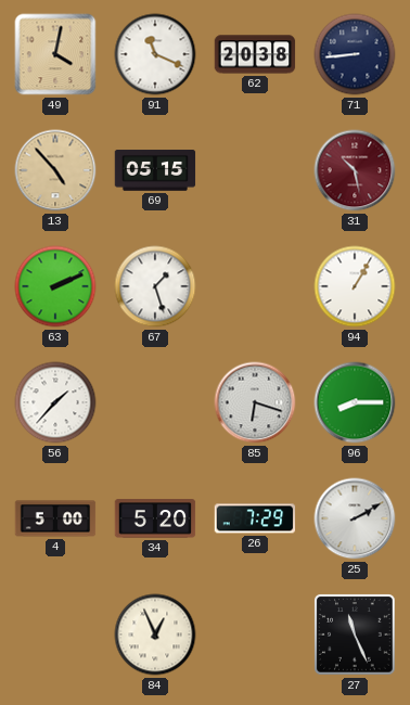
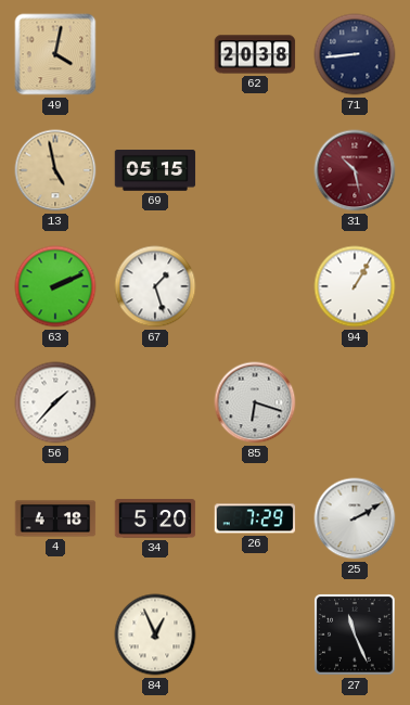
91: 11:19 -> none
13: 4:53 -> 4:58
96: 8:15 -> none
4: 5:00 -> 4:18
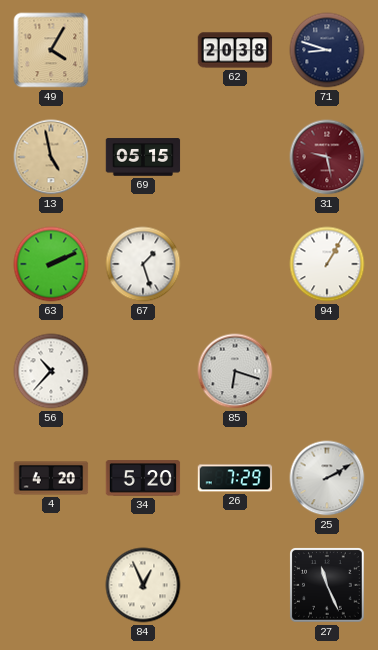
49: 4:02 -> 4:05
71: 8:44 -> 8:48
31: 10:28 -> 9:28
56: 1:37 -> 10:37
4: 4:18 -> 4:20
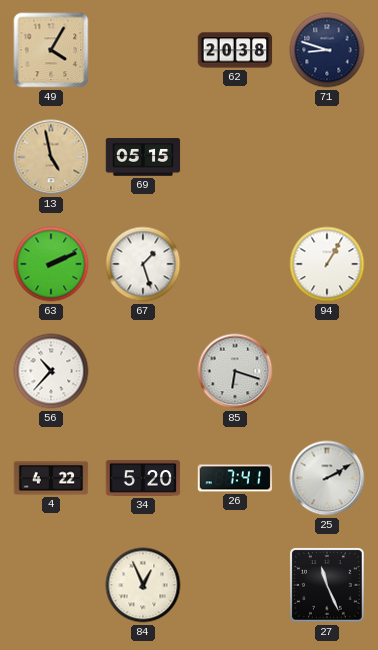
31: 9:28 -> none
4: 4:20 -> 4:22
26: 7:29 -> 7:41
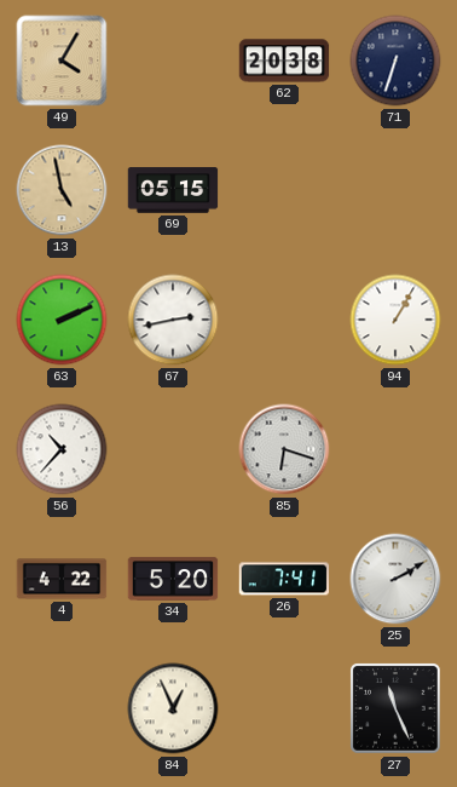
71: 8:48 -> 6:33
67: 1:27 -> 2:43
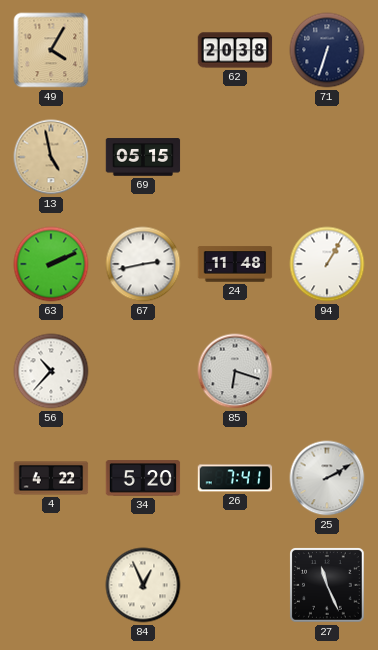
24: none -> 11:48
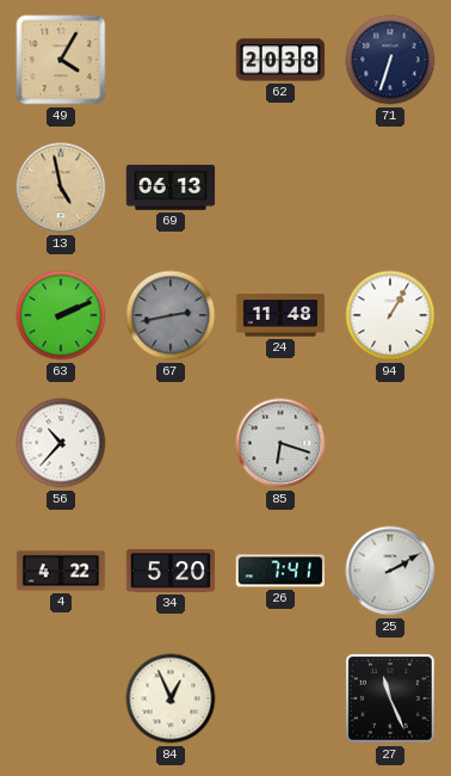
69: 05:15 -> 06:13
67 dial: white -> grey
